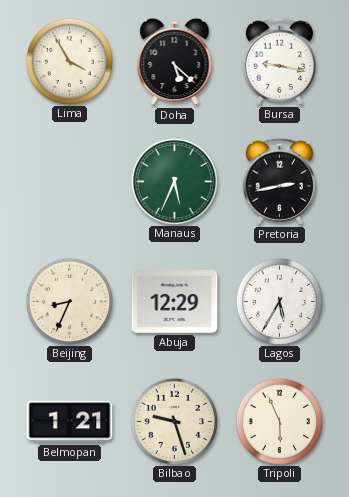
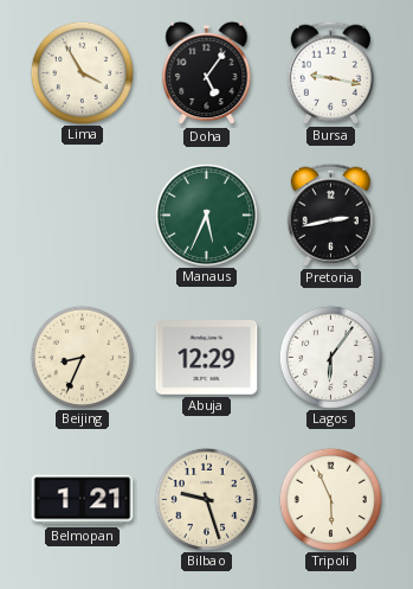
Doha: 5:22 -> 5:06
Lagos: 5:35 -> 6:06
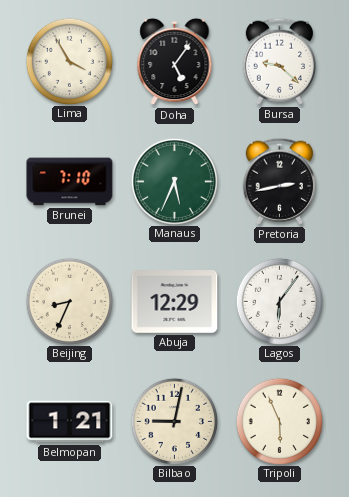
Bursa: 9:17 -> 9:22
Brunei: none -> 7:10
Bilbao: 9:27 -> 9:02
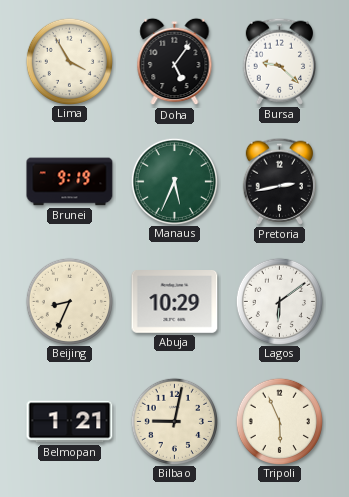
Brunei: 7:10 -> 9:19
Abuja: 12:29 -> 10:29
Lagos: 6:06 -> 6:09
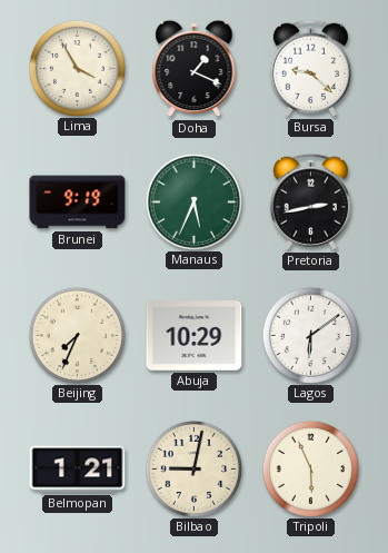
Doha: 5:06 -> 1:19
Beijing: 8:34 -> 7:34
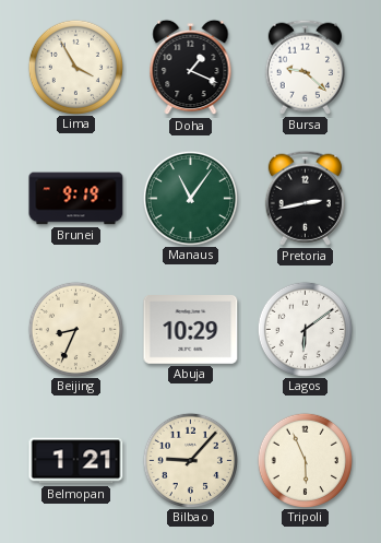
Manaus: 5:34 -> 11:06
Beijing: 7:34 -> 8:34
Bilbao: 9:02 -> 9:07
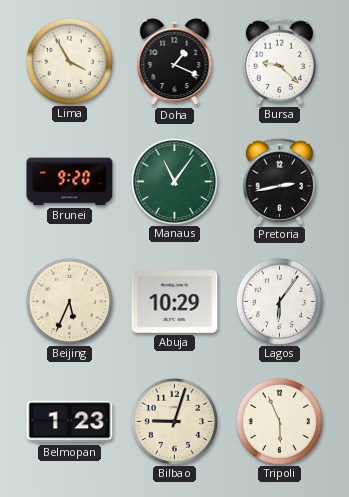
Brunei: 9:19 -> 9:20
Beijing: 8:34 -> 5:34
Lagos: 6:09 -> 6:06
Belmopan: 1:21 -> 1:23
Bilbao: 9:07 -> 9:03
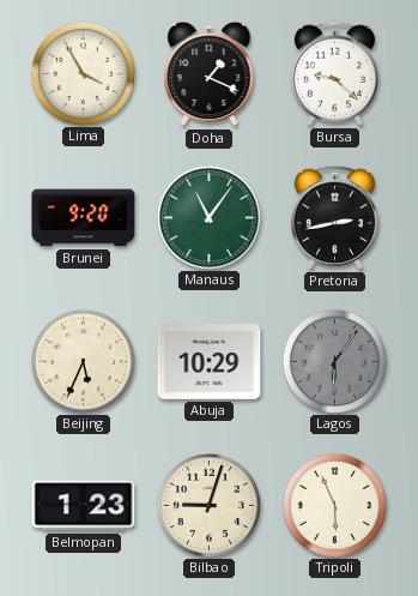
Lagos dial: white -> grey
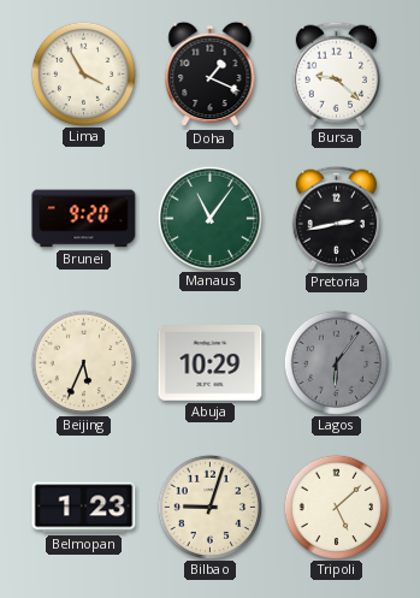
Tripoli: 5:56 -> 5:08
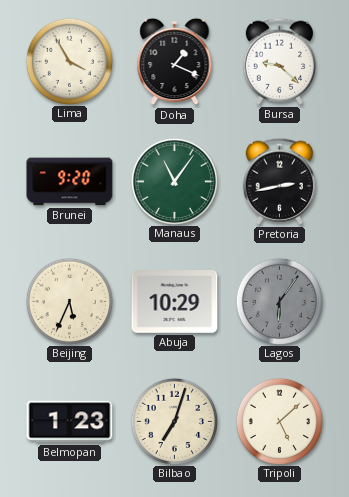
Bilbao: 9:03 -> 7:03
